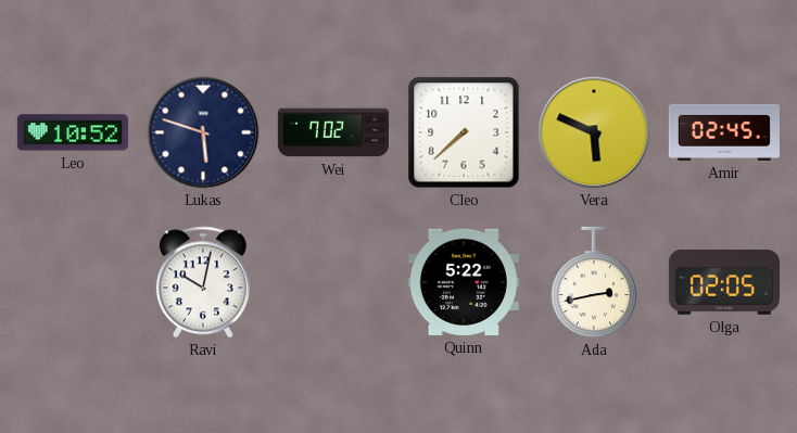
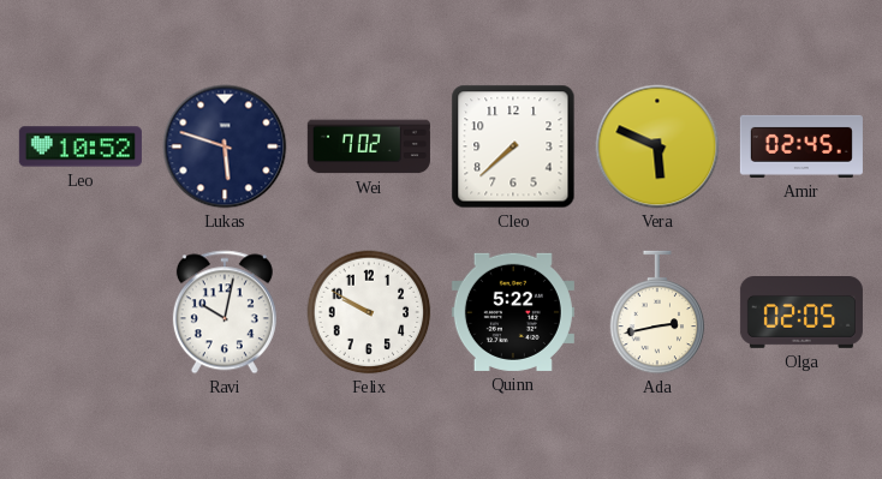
Felix: none -> 9:50
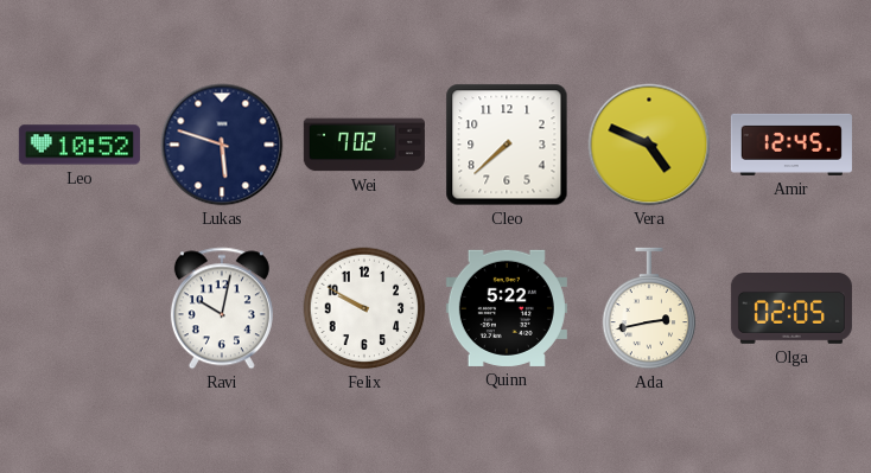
Vera: 5:49 -> 4:49
Amir: 02:45 -> 12:45
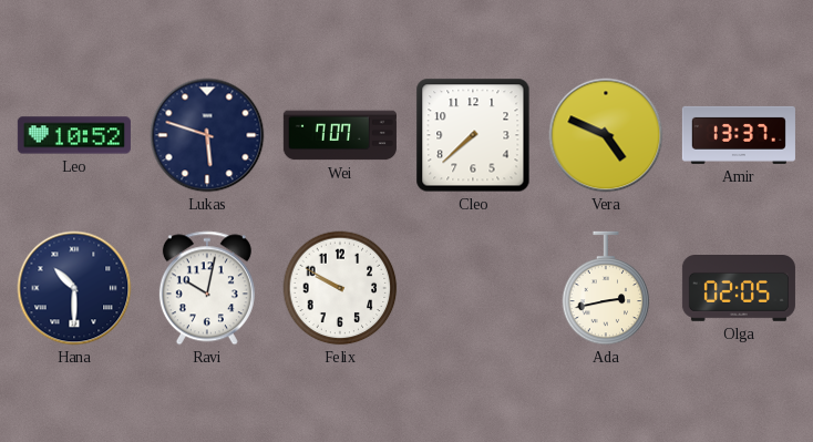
Wei: 7:02 -> 7:07
Amir: 12:45 -> 13:37
Hana: none -> 10:30
Quinn: 5:22 -> none
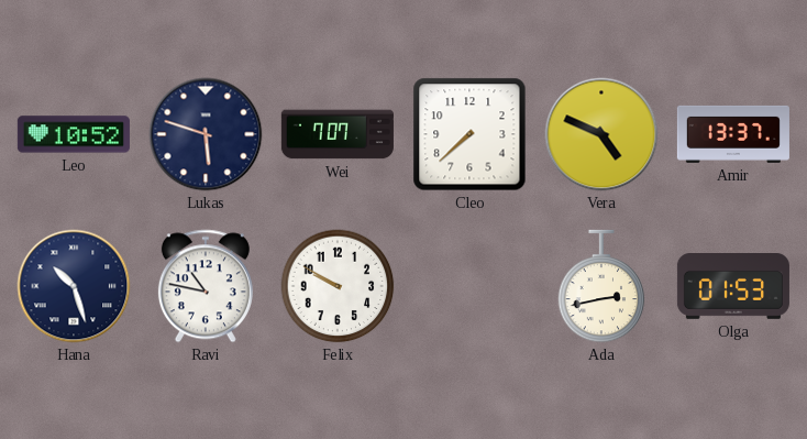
Hana: 10:30 -> 10:27
Ravi: 10:02 -> 10:47
Olga: 02:05 -> 01:53
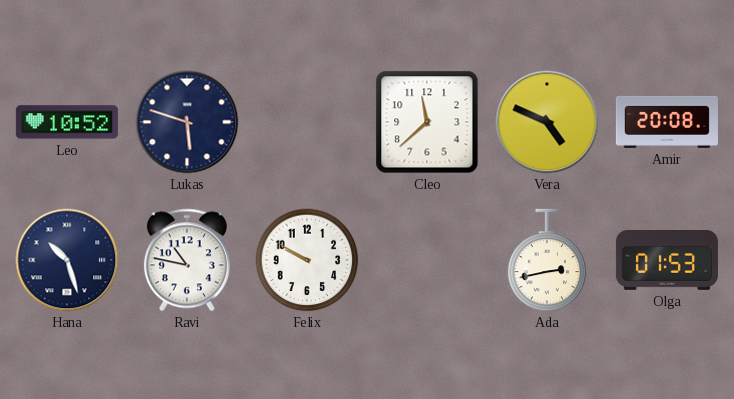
Wei: 7:07 -> none
Cleo: 7:38 -> 11:38
Amir: 13:37 -> 20:08
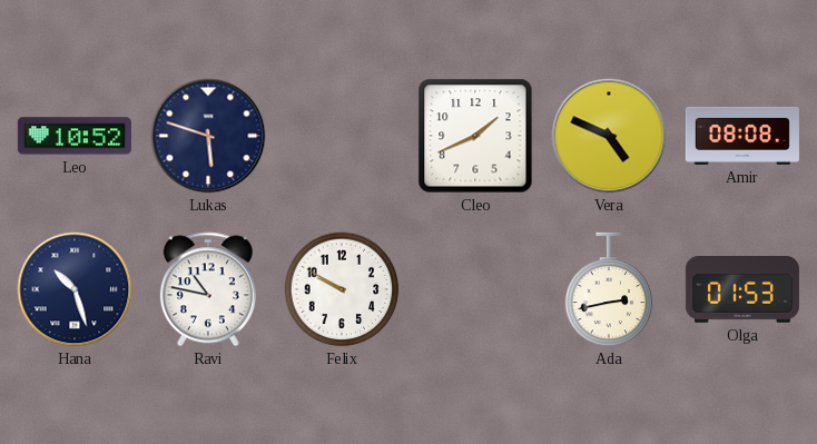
Cleo: 11:38 -> 1:41
Amir: 20:08 -> 08:08
